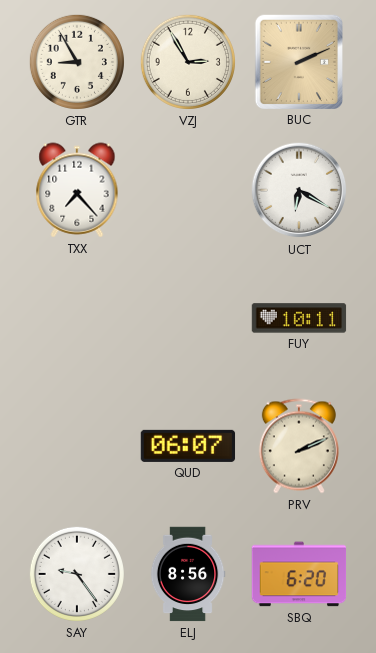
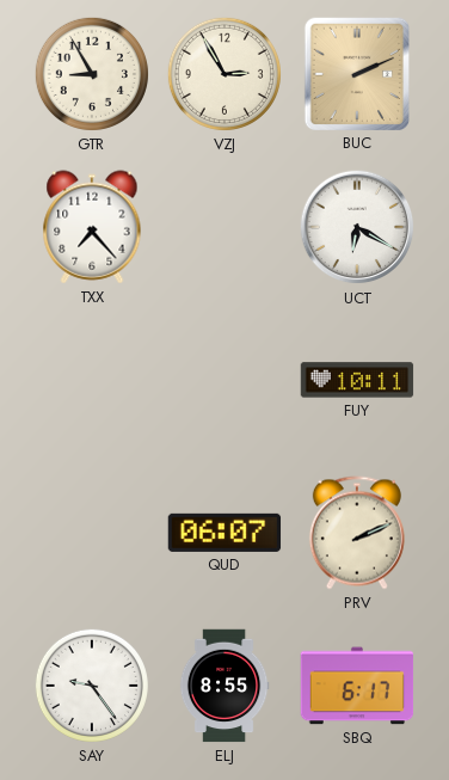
ELJ: 8:56 -> 8:55
SBQ: 6:20 -> 6:17
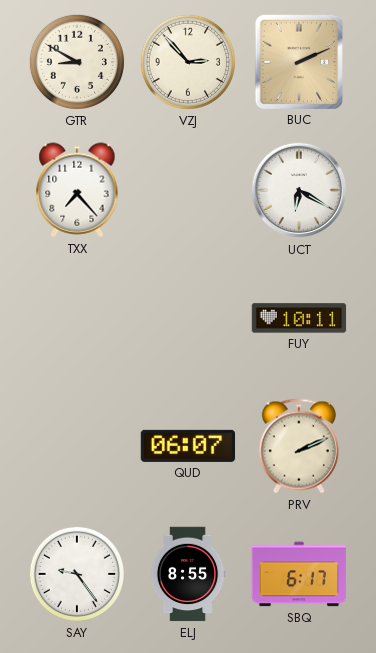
GTR: 8:55 -> 8:50
VZJ: 2:55 -> 2:53
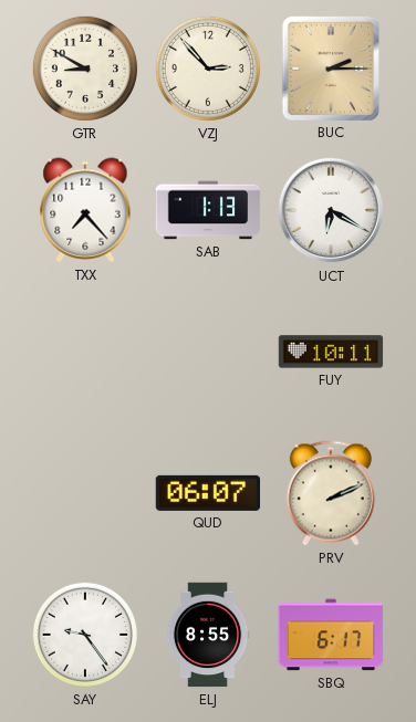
BUC: 2:11 -> 2:15
SAB: none -> 1:13
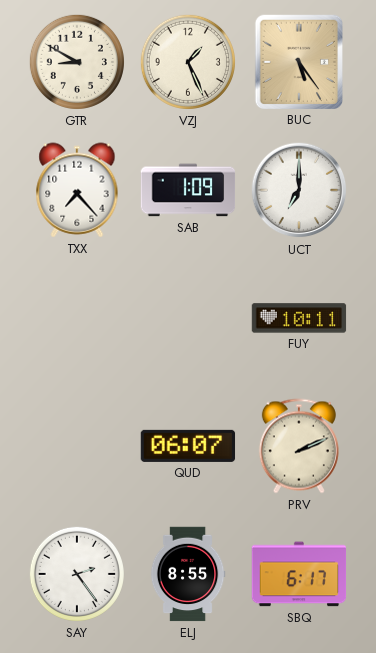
VZJ: 2:53 -> 1:26
BUC: 2:15 -> 5:24
SAB: 1:13 -> 1:09
UCT: 6:20 -> 7:00
SAY: 9:24 -> 2:24
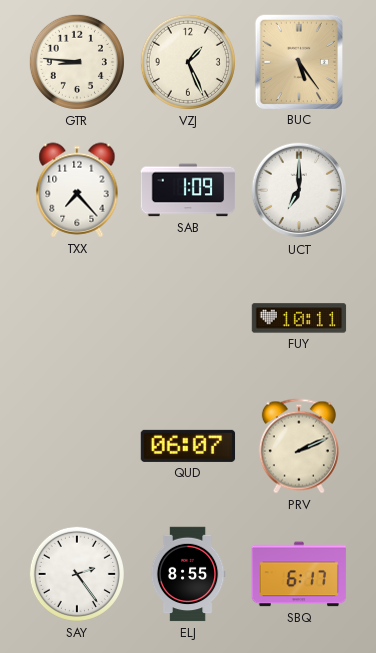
GTR: 8:50 -> 8:46
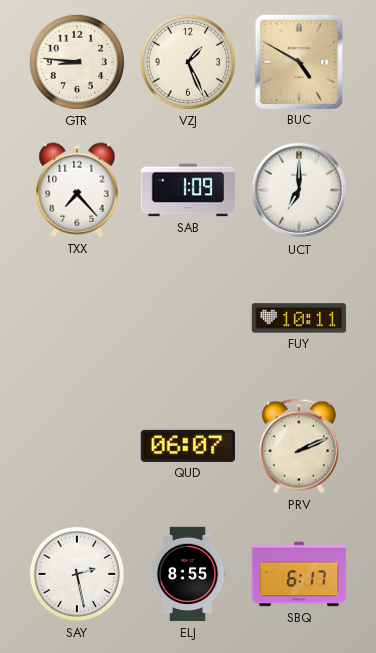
BUC: 5:24 -> 4:50
SAY: 2:24 -> 2:28
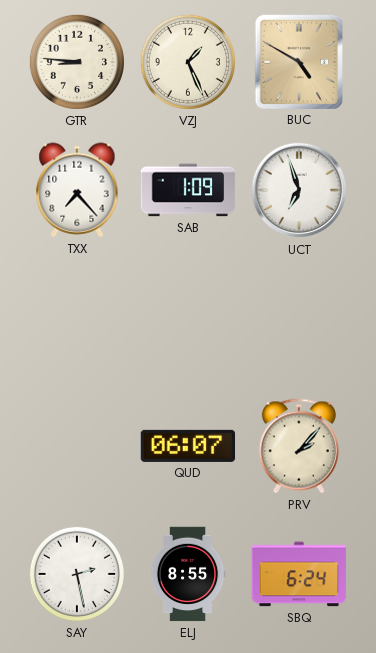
UCT: 7:00 -> 6:57
FUY: 10:11 -> none
PRV: 2:11 -> 2:07
SBQ: 6:17 -> 6:24
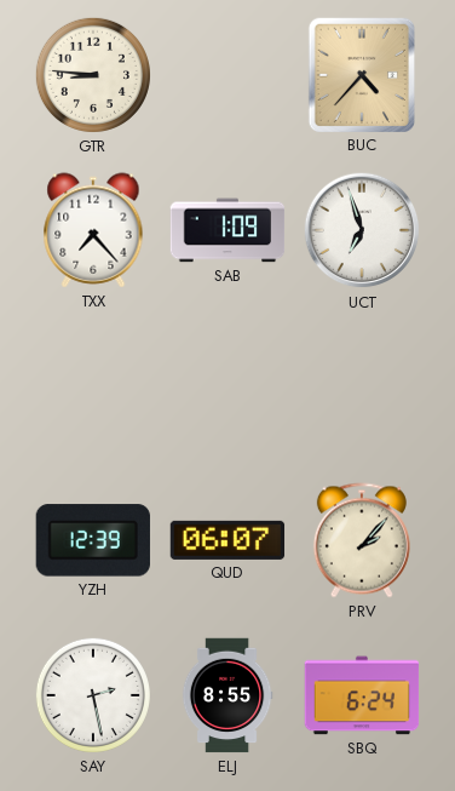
VZJ: 1:26 -> none
BUC: 4:50 -> 4:37
YZH: none -> 12:39
